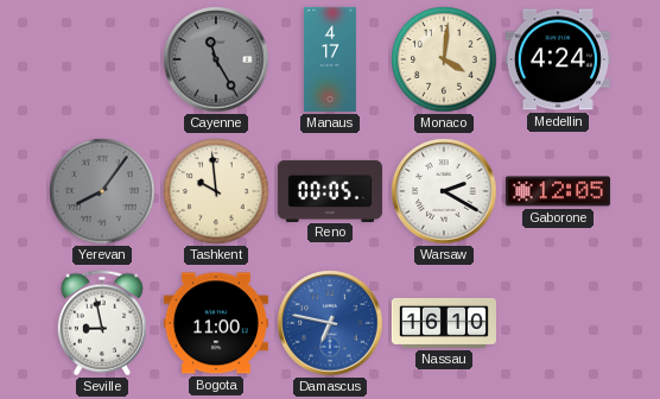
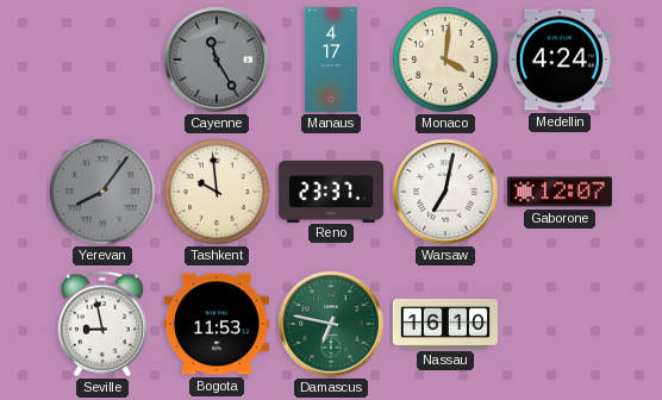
Reno: 00:05 -> 23:37
Warsaw: 2:20 -> 7:02
Gaborone: 12:05 -> 12:07
Bogota: 11:00 -> 11:53
Damascus dial: blue -> green
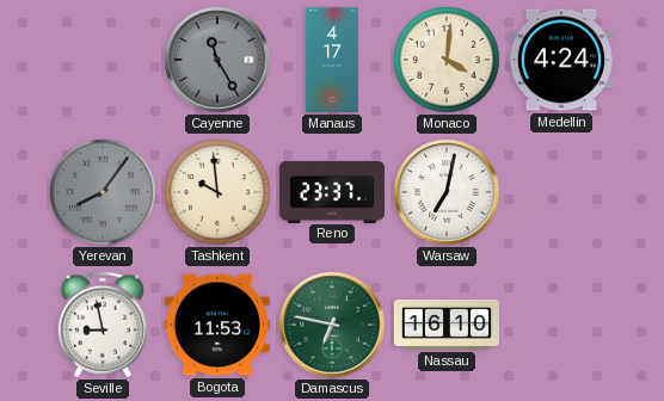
Gaborone: 12:07 -> none
